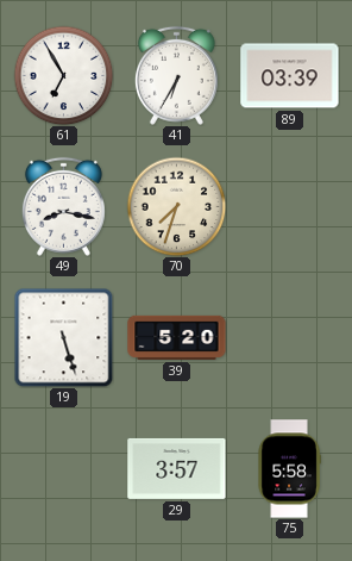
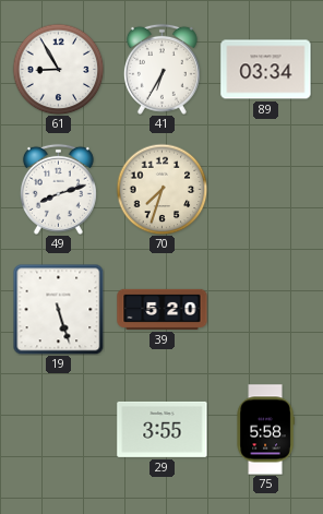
61: 6:55 -> 8:55
89: 03:39 -> 03:34
49: 8:17 -> 8:12
29: 3:57 -> 3:55
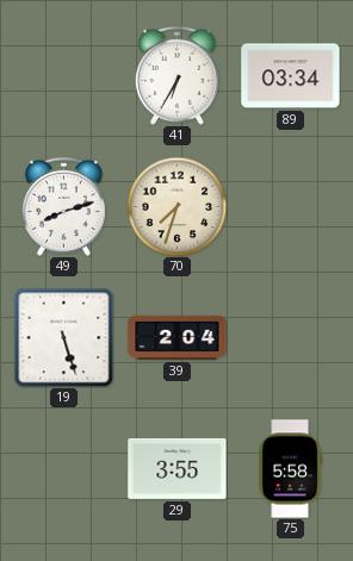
61: 8:55 -> none
39: 5:20 -> 2:04
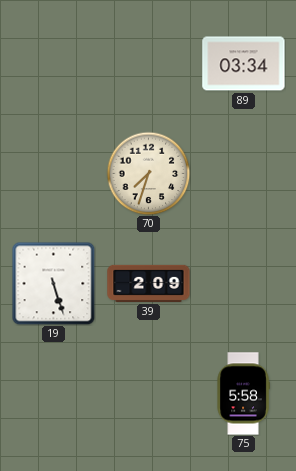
41: 6:35 -> none
49: 8:12 -> none
39: 2:04 -> 2:09
29: 3:55 -> none
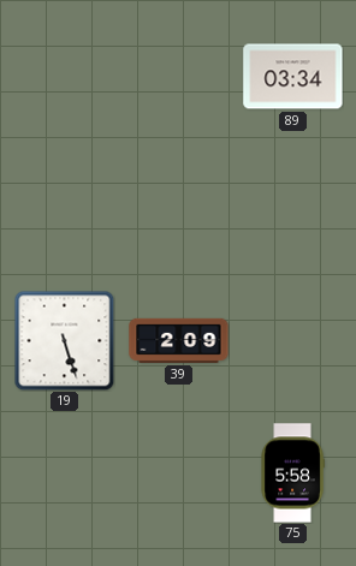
70: 7:33 -> none
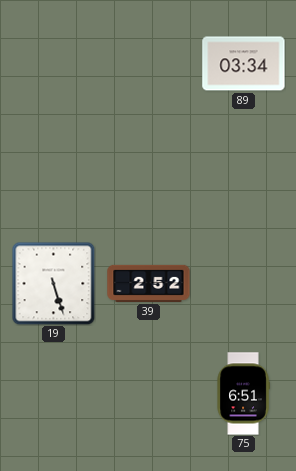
39: 2:09 -> 2:52
75: 5:58 -> 6:51
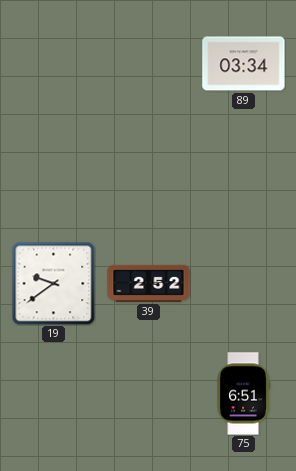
19: 5:27 -> 9:39
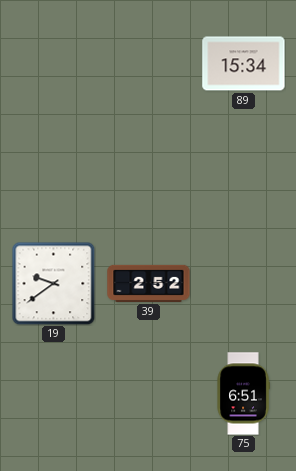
89: 03:34 -> 15:34
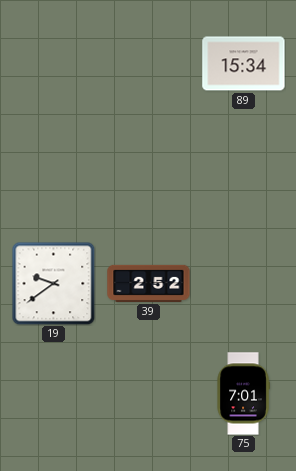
75: 6:51 -> 7:01
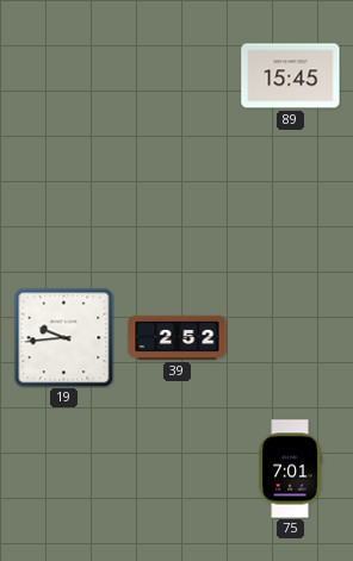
89: 15:34 -> 15:45
19: 9:39 -> 9:44
